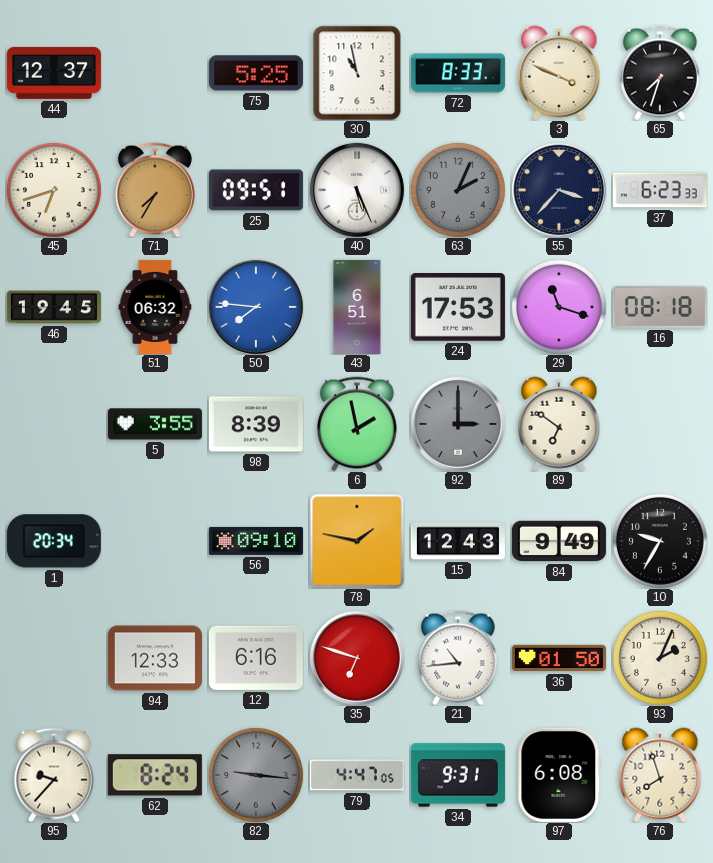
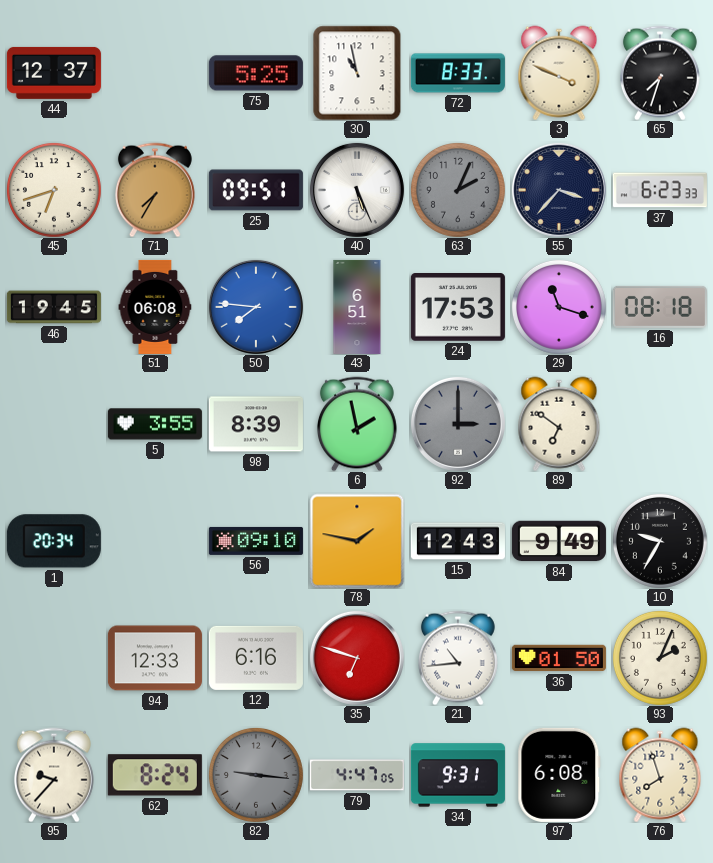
51: 06:32 -> 06:08
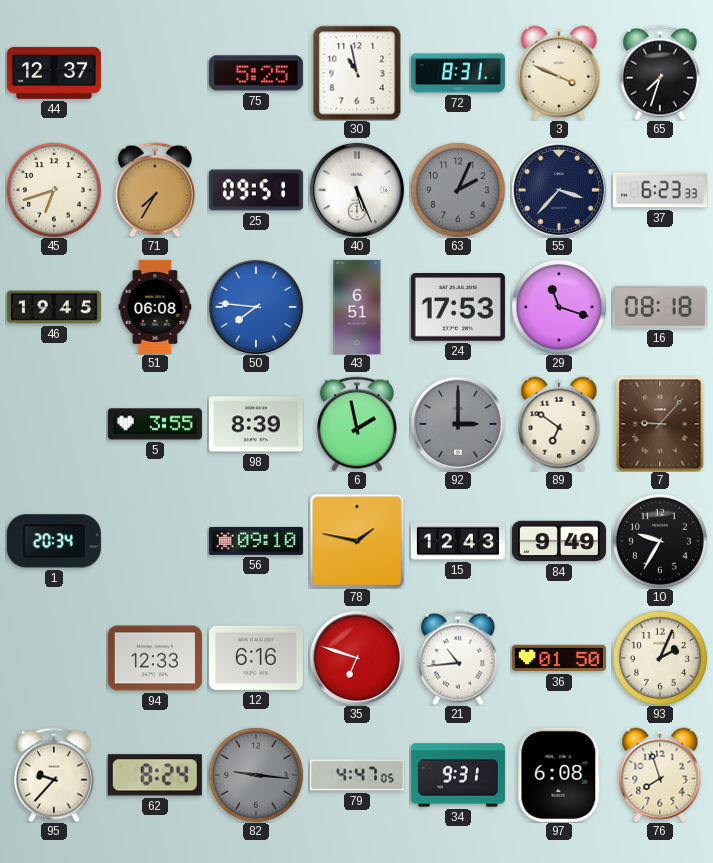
72: 8:33 -> 8:31
7: none -> 9:07
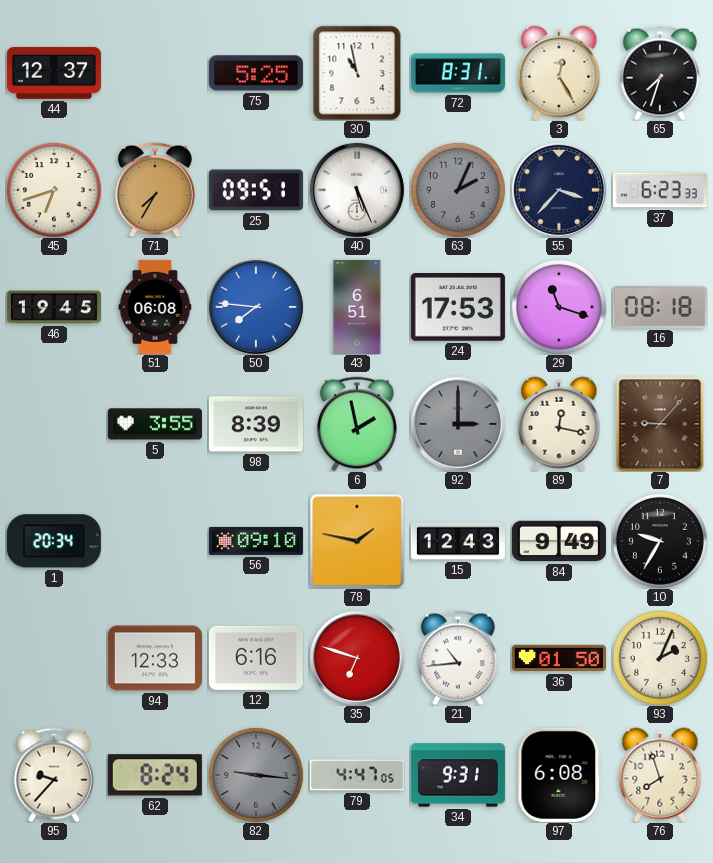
3: 3:49 -> 12:25
89: 6:51 -> 12:17
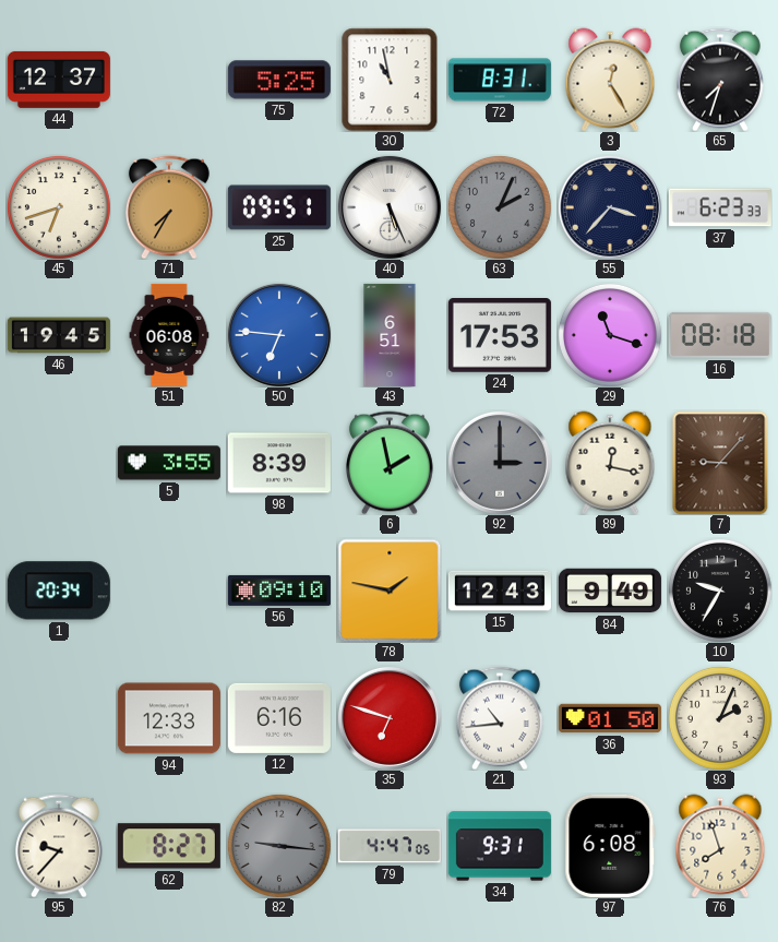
50: 7:46 -> 6:46
62: 8:24 -> 8:27
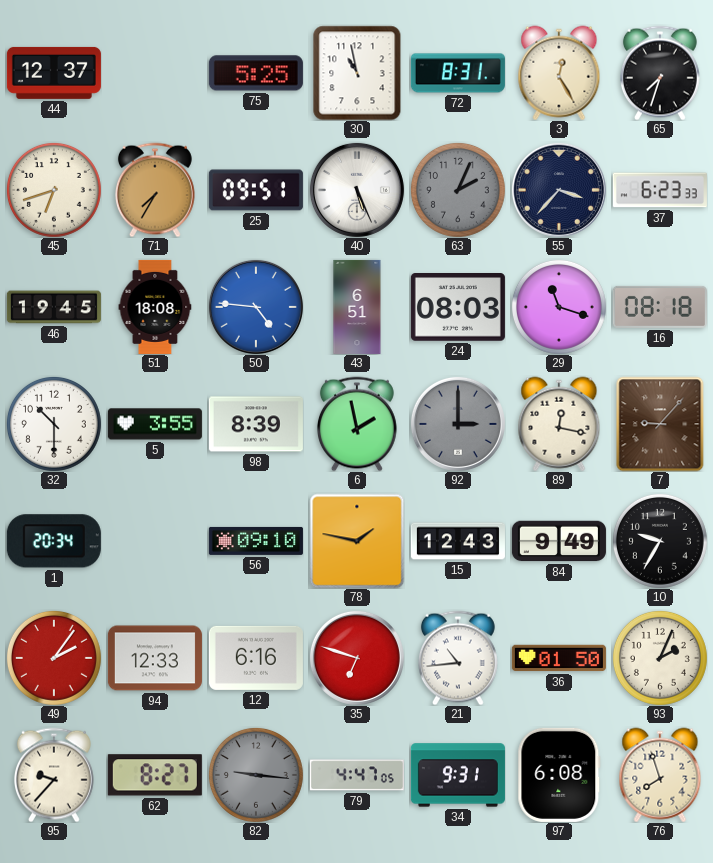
51: 06:08 -> 18:08
50: 6:46 -> 4:46
24: 17:53 -> 08:03
32: none -> 10:30
49: none -> 2:06
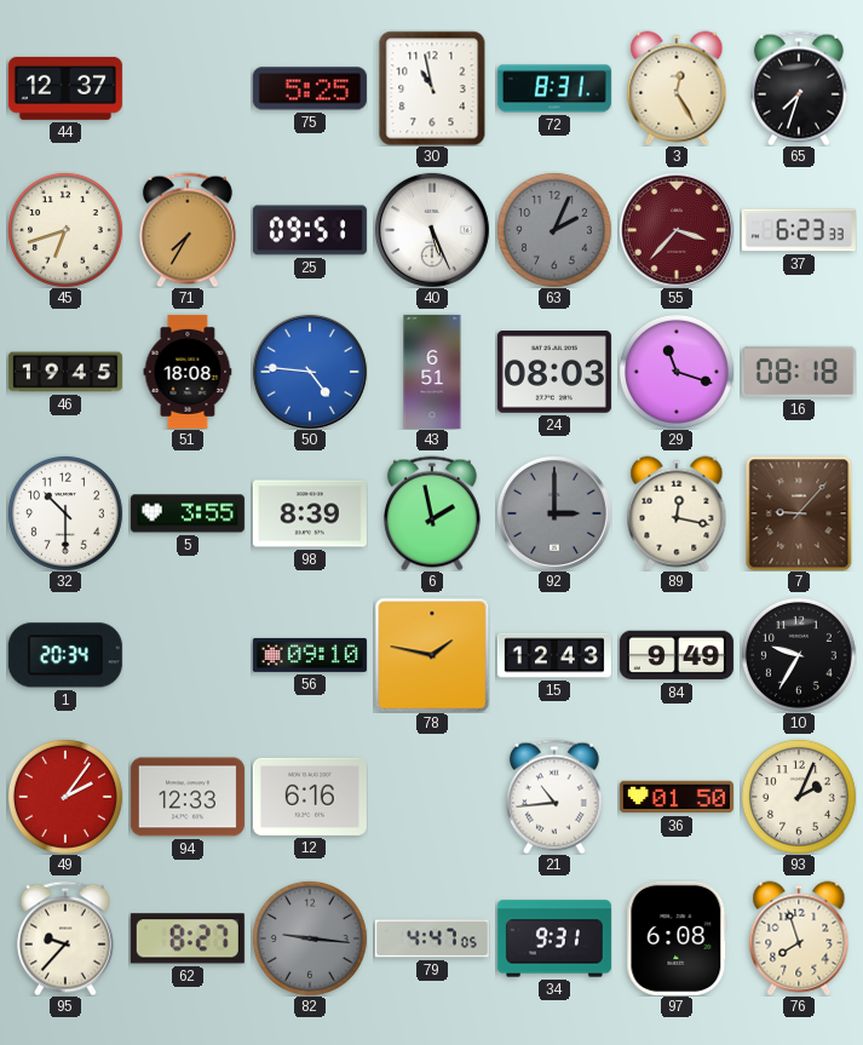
55 dial: navy -> burgundy
35: 6:48 -> none
